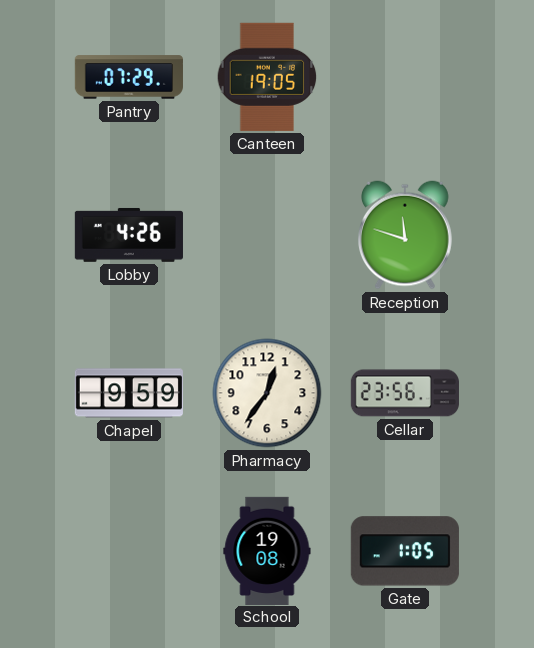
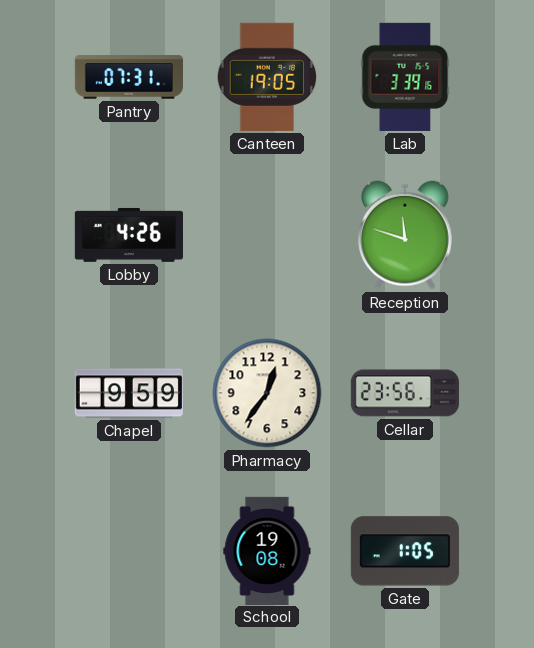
Pantry: 07:29 -> 07:31
Lab: none -> 3:39
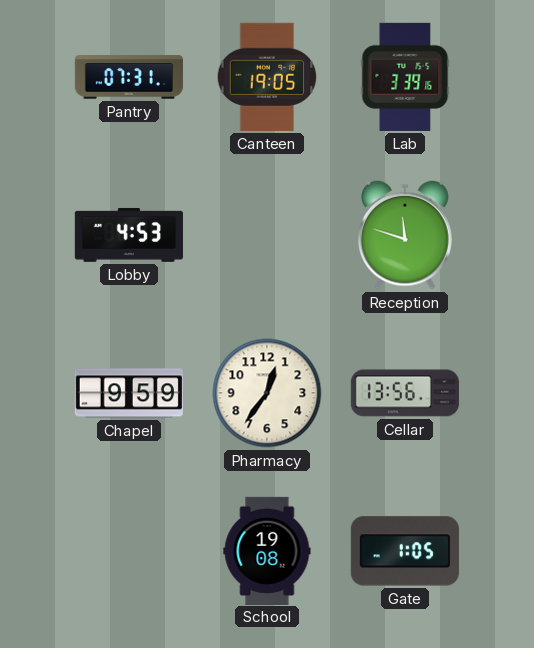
Lobby: 4:26 -> 4:53
Cellar: 23:56 -> 13:56
